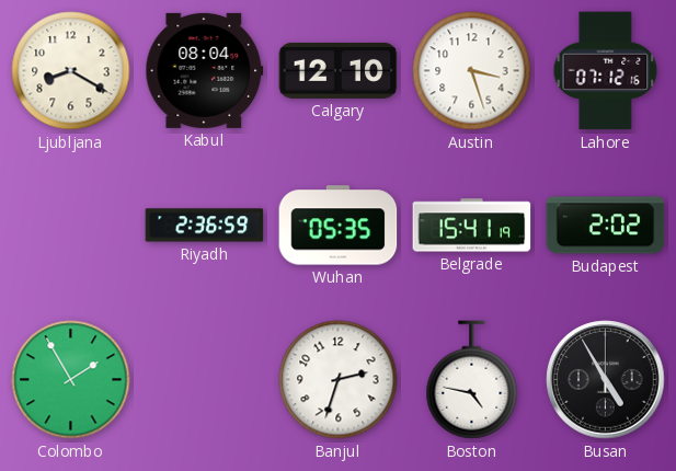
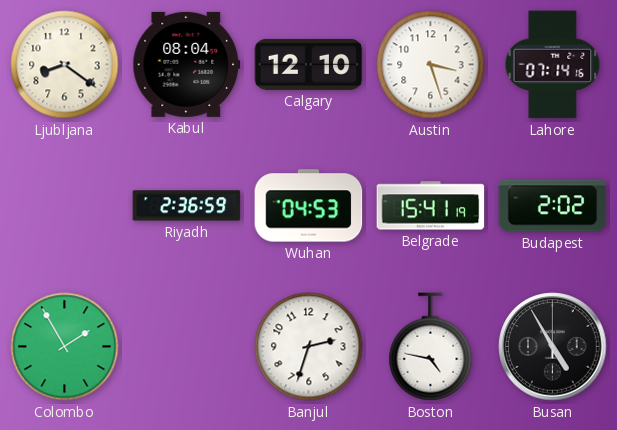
Ljubljana: 8:20 -> 8:21
Lahore: 07:12 -> 07:14
Wuhan: 05:35 -> 04:53
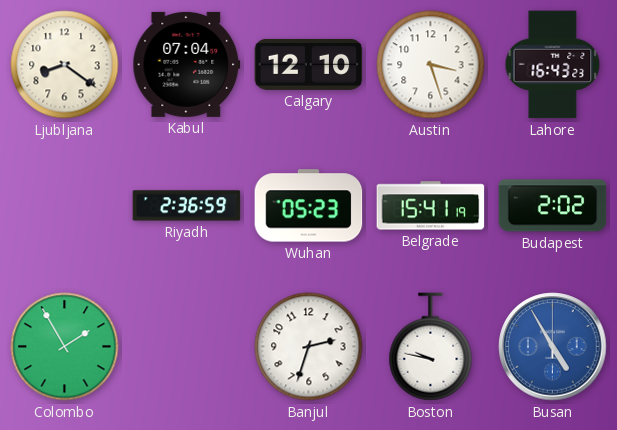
Kabul: 08:04 -> 07:04
Lahore: 07:14 -> 16:43
Wuhan: 04:53 -> 05:23
Boston: 4:47 -> 9:47
Busan dial: black -> blue
